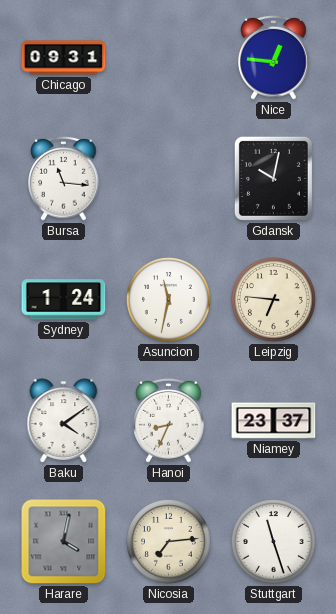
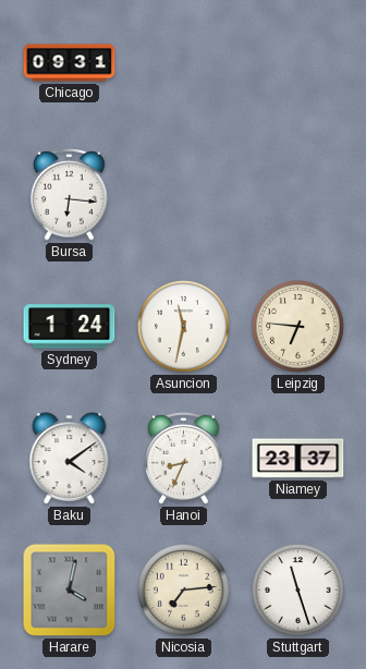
Nice: 12:46 -> none
Bursa: 11:16 -> 6:16
Gdansk: 10:02 -> none
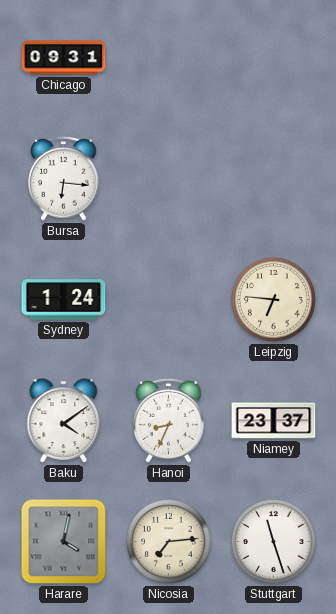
Asuncion: 11:32 -> none
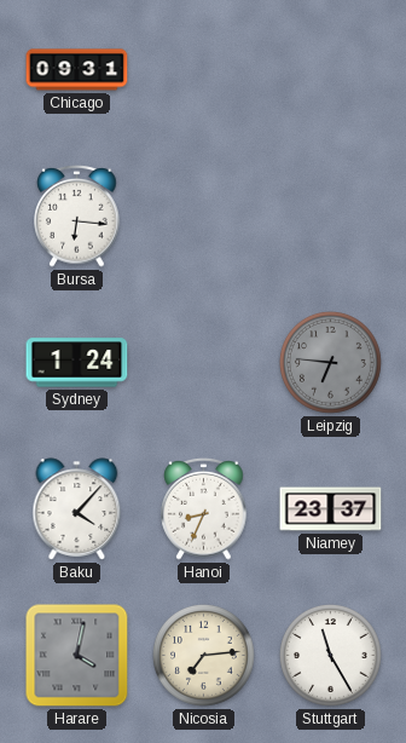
Leipzig dial: cream -> grey
Baku: 4:09 -> 4:07
Stuttgart: 11:27 -> 11:25
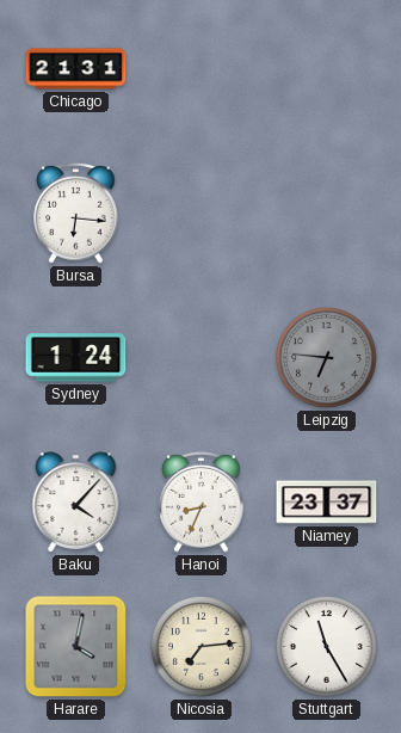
Chicago: 09:31 -> 21:31
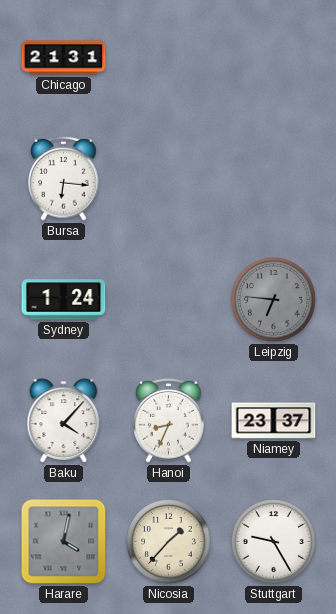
Nicosia: 7:14 -> 1:37
Stuttgart: 11:25 -> 9:25
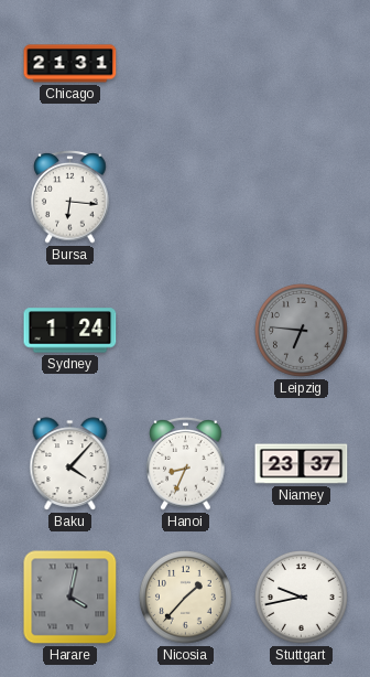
Stuttgart: 9:25 -> 9:43
